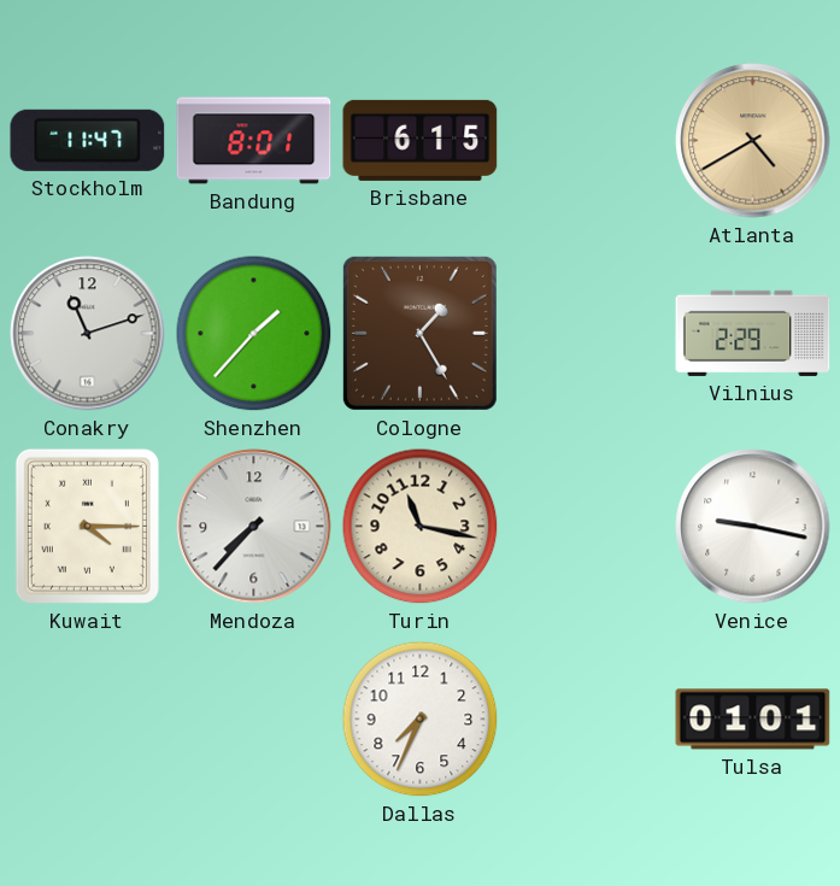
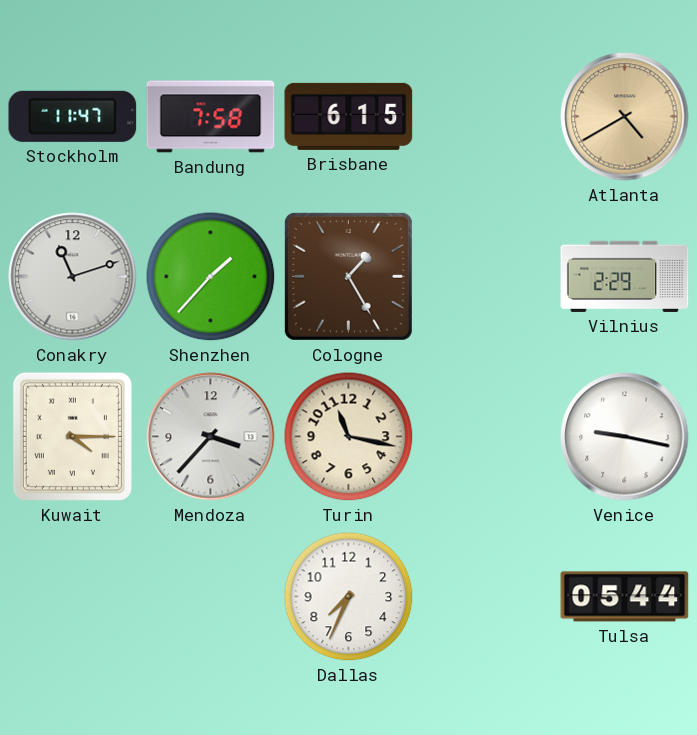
Bandung: 8:01 -> 7:58
Mendoza: 7:37 -> 3:37
Tulsa: 01:01 -> 05:44
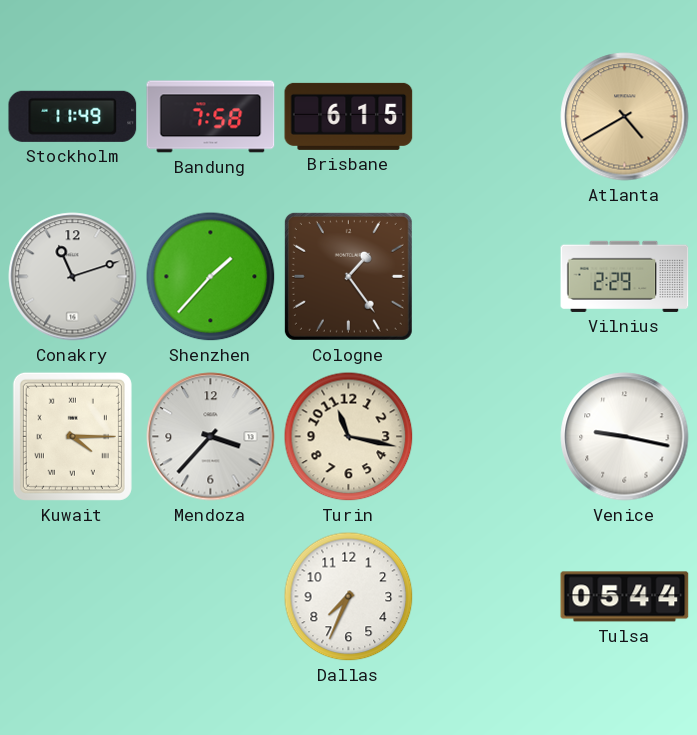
Stockholm: 11:47 -> 11:49
Cologne: 1:25 -> 1:24
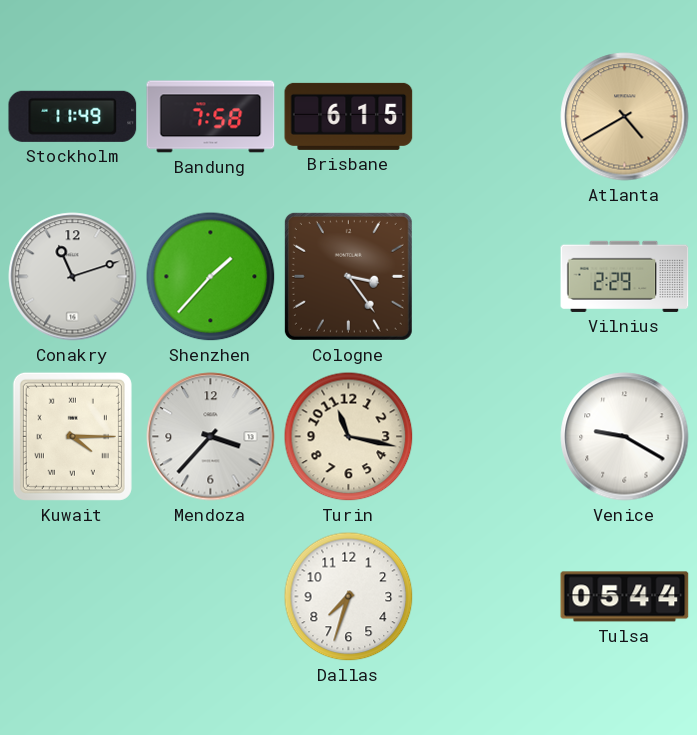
Cologne: 1:24 -> 3:24
Venice: 9:17 -> 9:20
Dallas: 7:34 -> 7:33
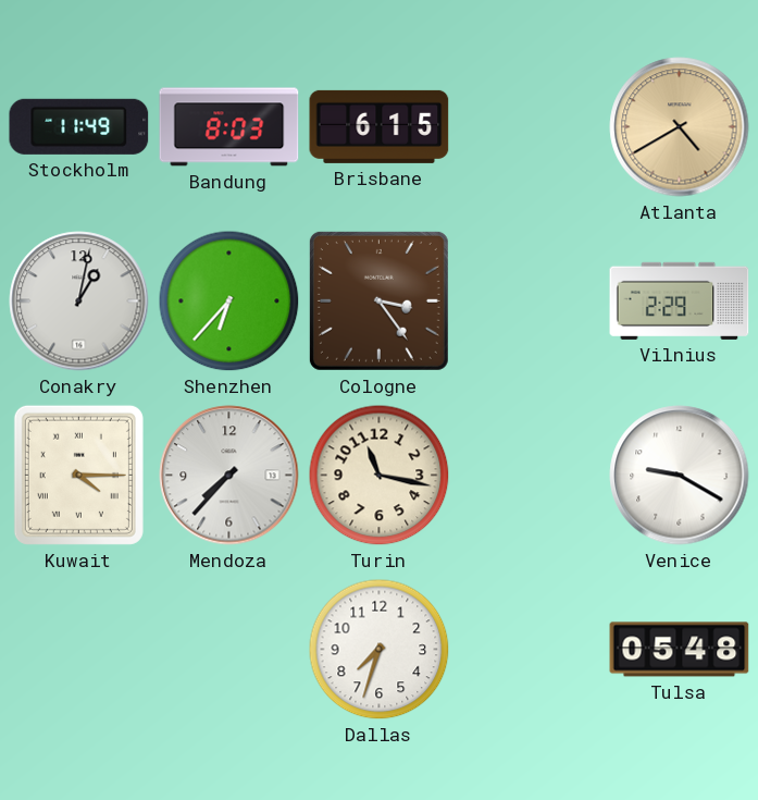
Bandung: 7:58 -> 8:03
Conakry: 11:12 -> 1:02
Shenzhen: 1:37 -> 6:37
Mendoza: 3:37 -> 7:37
Tulsa: 05:44 -> 05:48
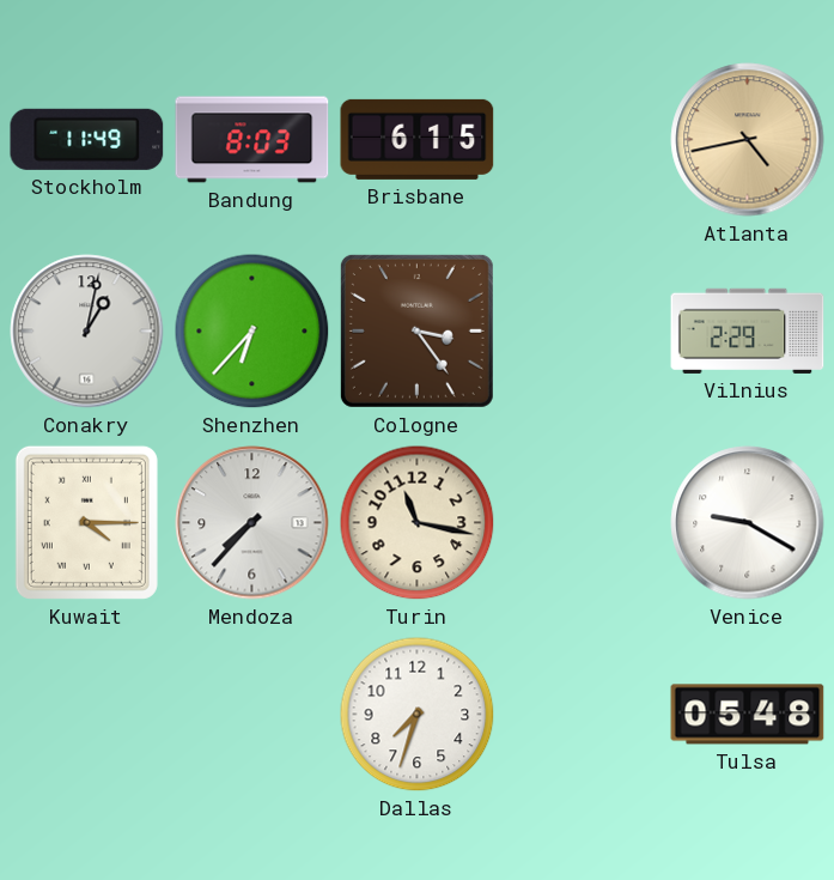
Atlanta: 4:40 -> 4:43
